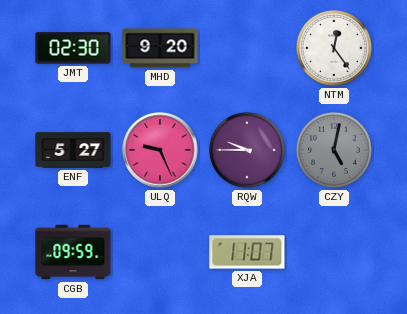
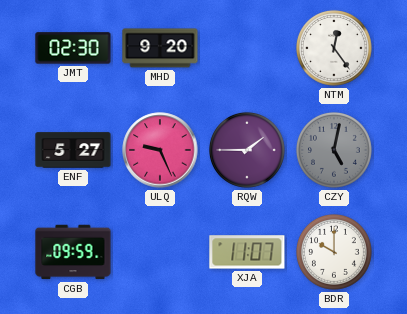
RQW: 9:45 -> 1:45
BDR: none -> 10:00
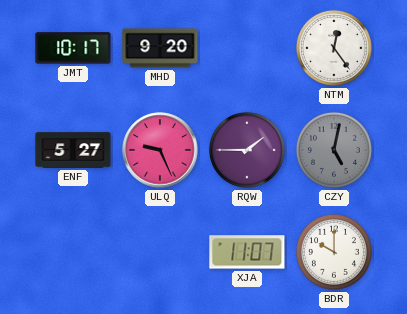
JMT: 02:30 -> 10:17
CGB: 09:59 -> none
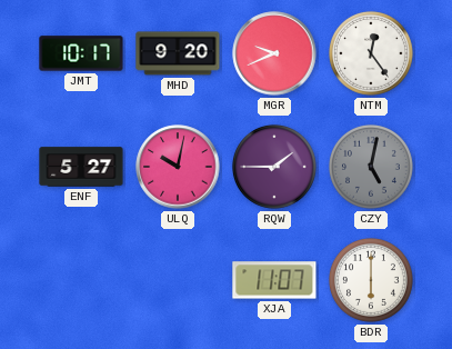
MGR: none -> 9:41
ULQ: 9:26 -> 10:02
BDR: 10:00 -> 6:00
